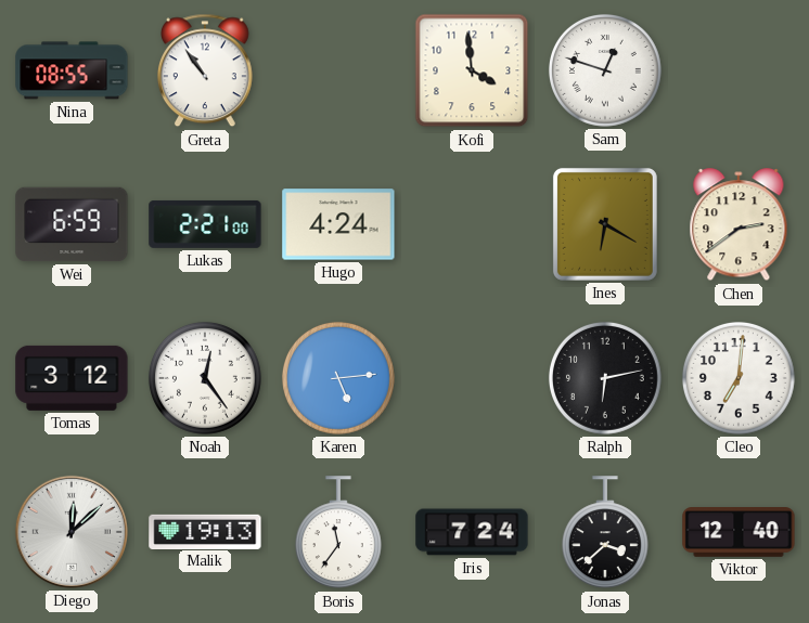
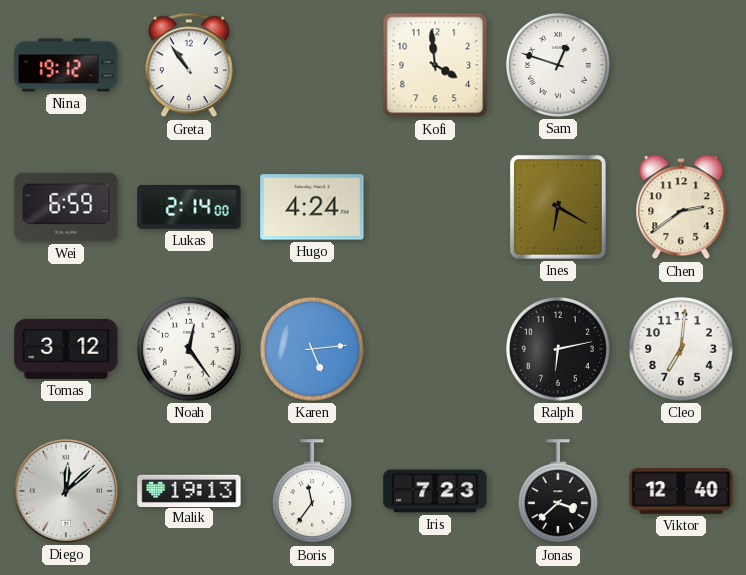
Nina: 08:55 -> 19:12
Lukas: 2:21 -> 2:14
Iris: 7:24 -> 7:23
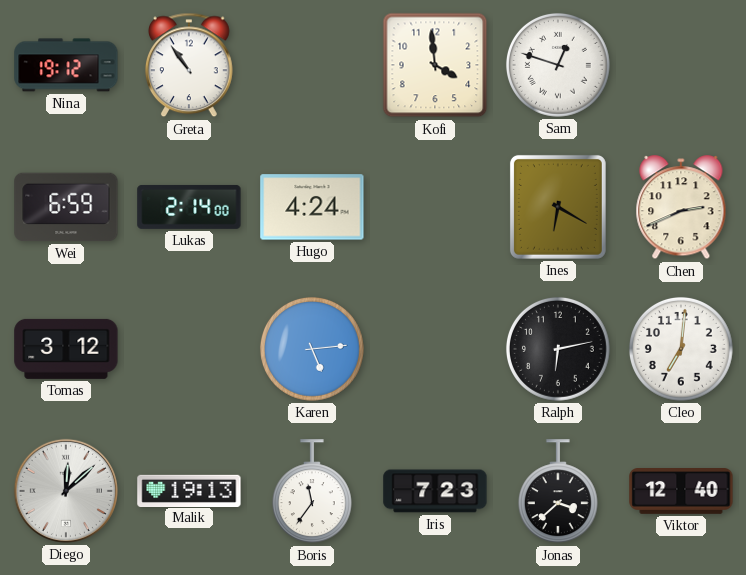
Chen: 2:39 -> 2:41
Noah: 12:24 -> none
